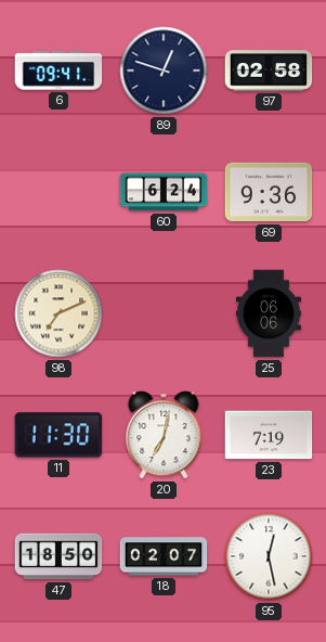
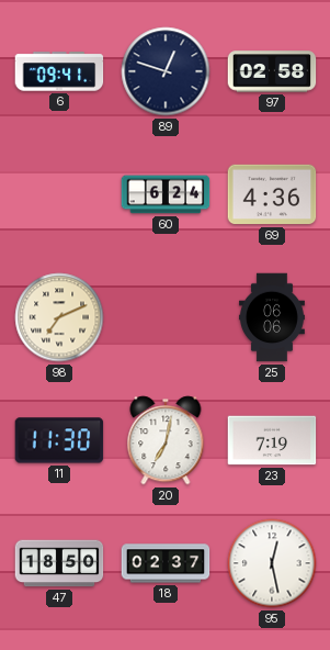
69: 9:36 -> 4:36
18: 02:07 -> 02:37
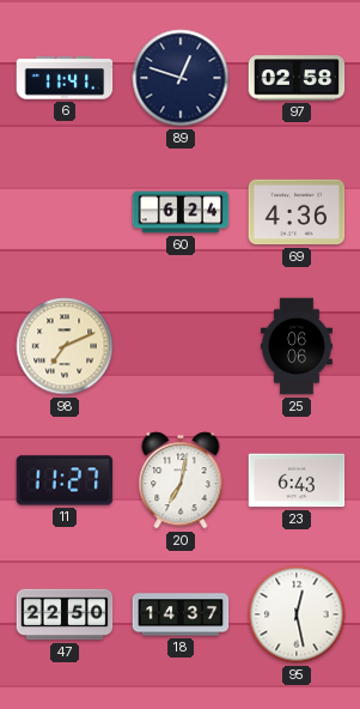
6: 09:41 -> 11:41
11: 11:30 -> 11:27
23: 7:19 -> 6:43
47: 18:50 -> 22:50
18: 02:37 -> 14:37
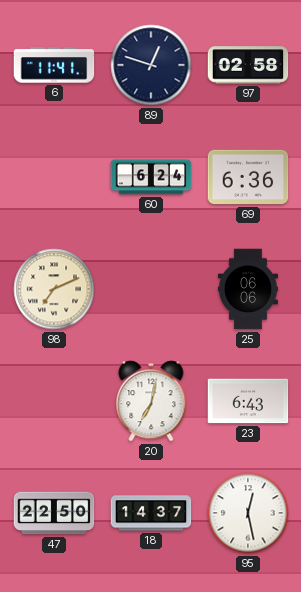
69: 4:36 -> 6:36
11: 11:27 -> none
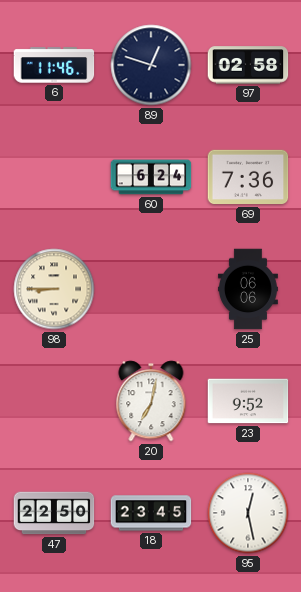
6: 11:41 -> 11:46
69: 6:36 -> 7:36
98: 7:11 -> 8:45
23: 6:43 -> 9:52
18: 14:37 -> 23:45
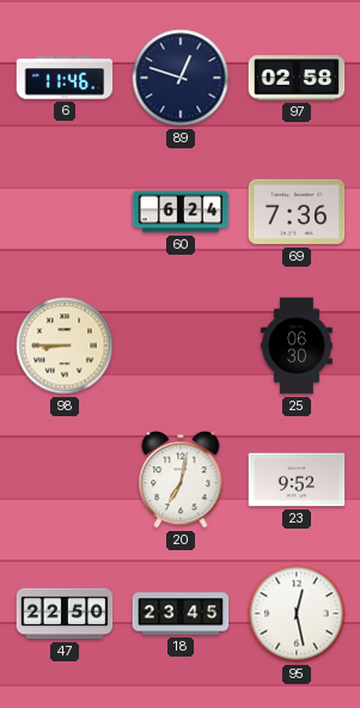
25: 06:06 -> 06:30
